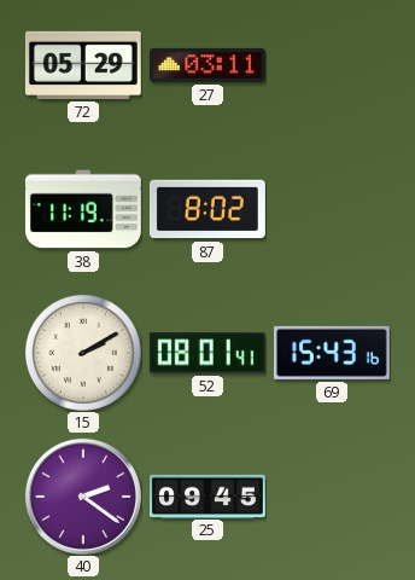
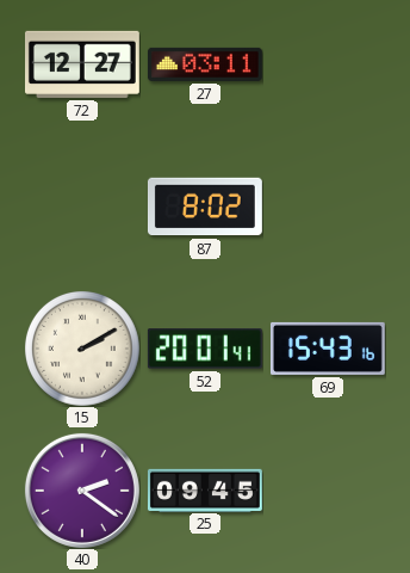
72: 05:29 -> 12:27
38: 11:19 -> none
52: 08:01 -> 20:01
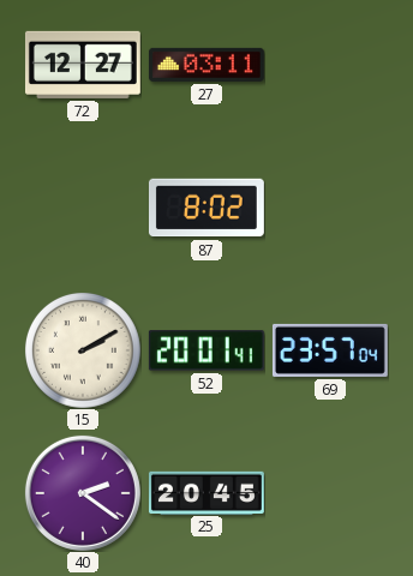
69: 15:43 -> 23:57
25: 09:45 -> 20:45
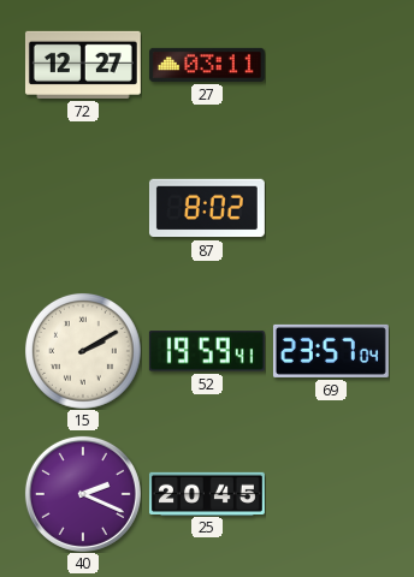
52: 20:01 -> 19:59
40: 2:21 -> 2:19
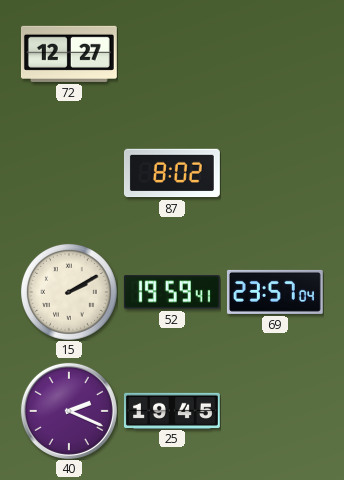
27: 03:11 -> none
25: 20:45 -> 19:45
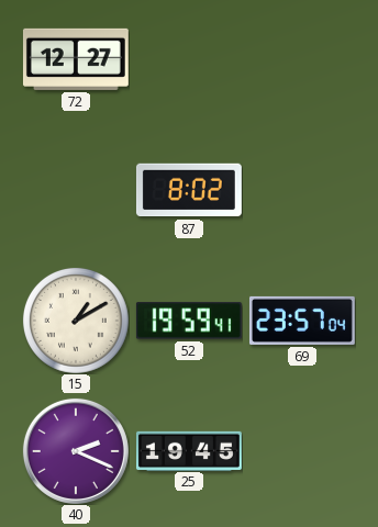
15: 2:10 -> 1:10
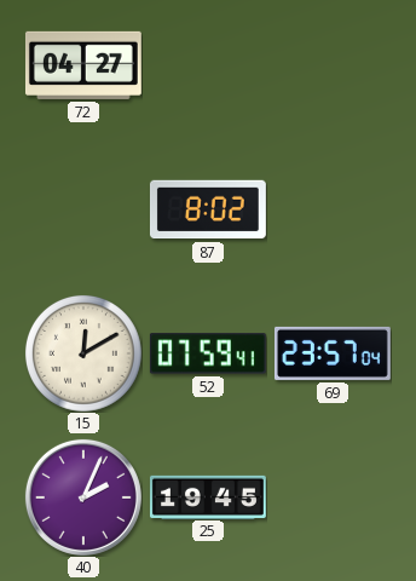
72: 12:27 -> 04:27
15: 1:10 -> 12:10
52: 19:59 -> 07:59
40: 2:19 -> 2:04
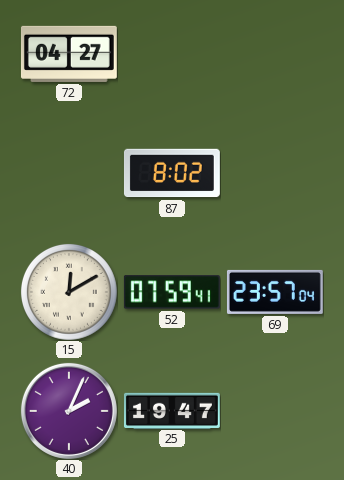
25: 19:45 -> 19:47
